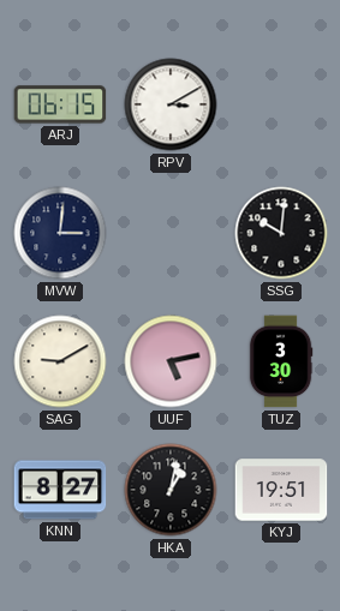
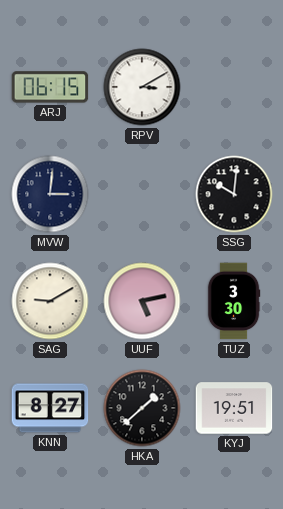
HKA: 1:02 -> 1:38
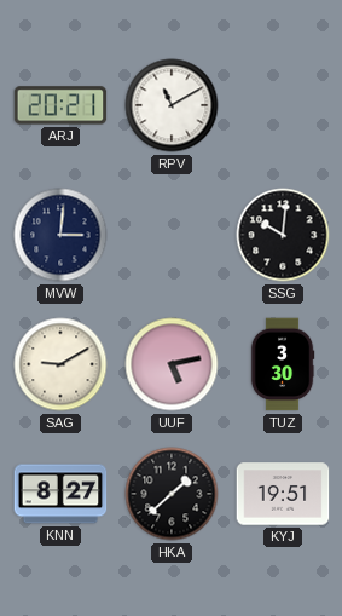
ARJ: 06:15 -> 20:21
RPV: 3:10 -> 11:10
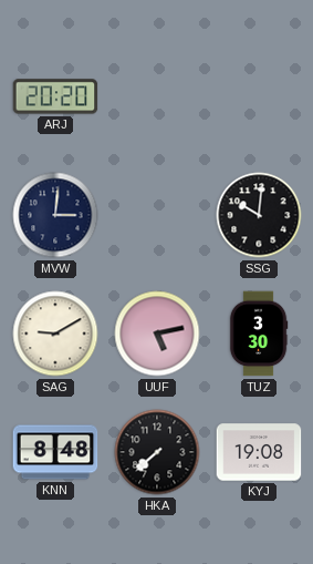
ARJ: 20:21 -> 20:20
RPV: 11:10 -> none
KNN: 8:27 -> 8:48
HKA: 1:38 -> 7:38
KYJ: 19:51 -> 19:08
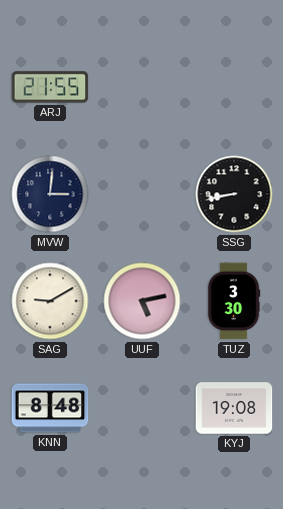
ARJ: 20:20 -> 21:55
SSG: 10:01 -> 8:43
HKA: 7:38 -> none
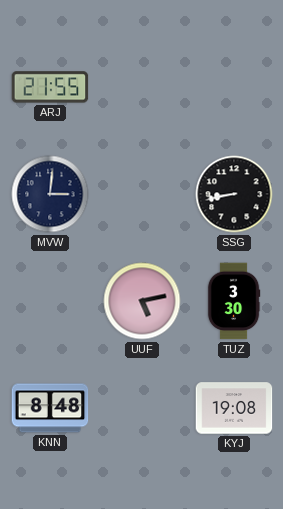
SAG: 9:10 -> none
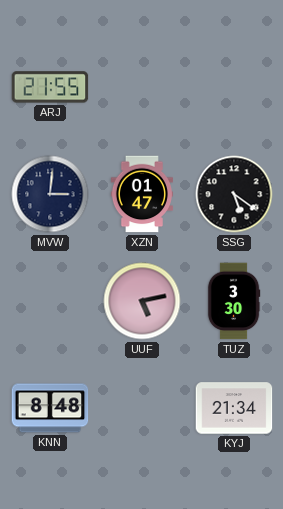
XZN: none -> 01:47
SSG: 8:43 -> 5:21
KYJ: 19:08 -> 21:34
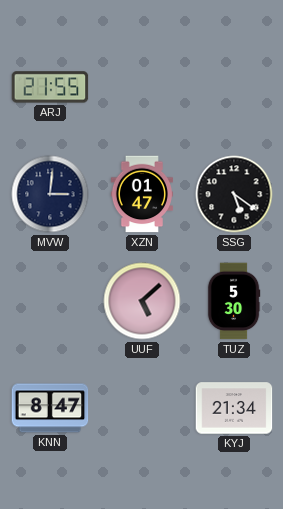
UUF: 5:13 -> 5:08
TUZ: 3:30 -> 5:30
KNN: 8:48 -> 8:47
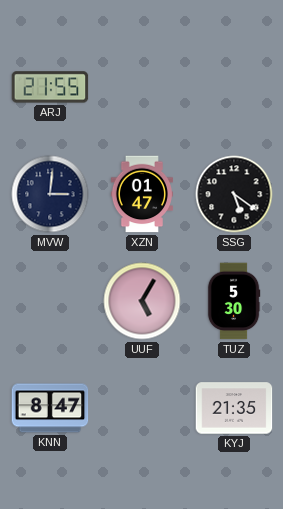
UUF: 5:08 -> 5:05
KYJ: 21:34 -> 21:35
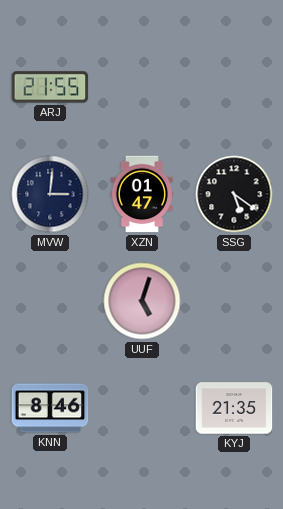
UUF: 5:05 -> 5:03
TUZ: 5:30 -> none
KNN: 8:47 -> 8:46
